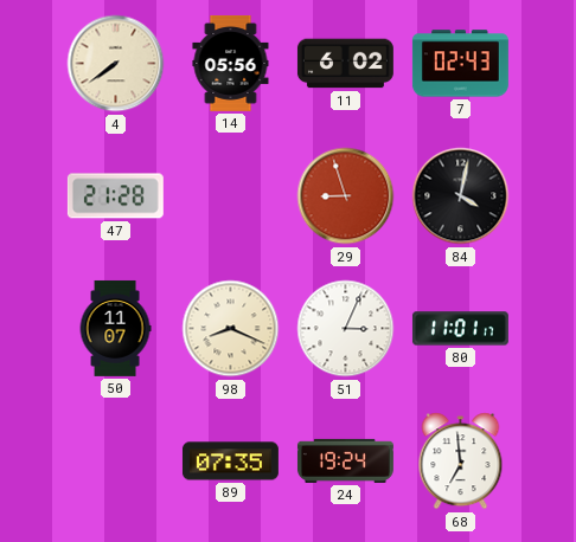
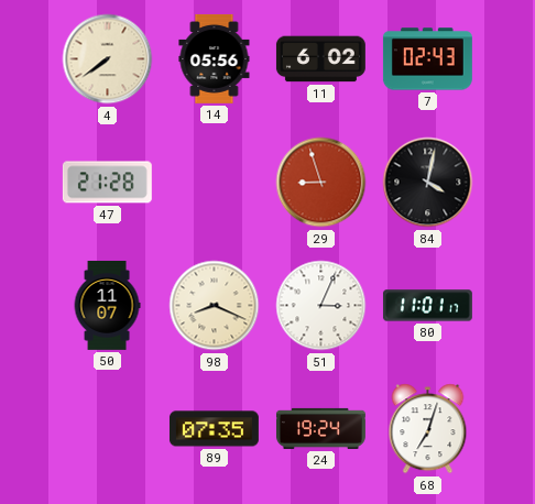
68: 6:59 -> 7:03
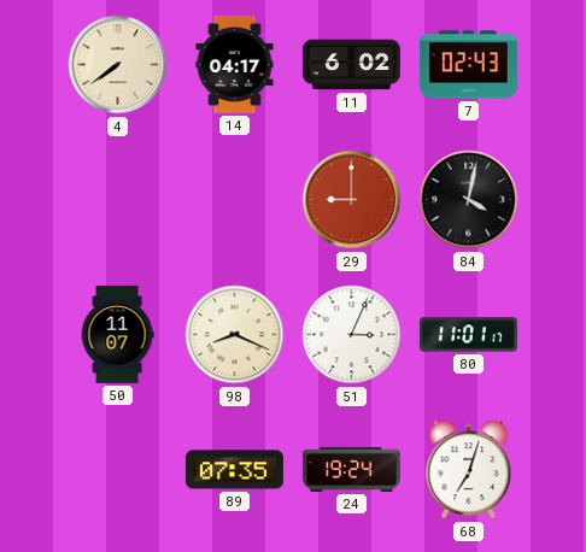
14: 05:56 -> 04:17
47: 21:28 -> none
29: 8:57 -> 9:00
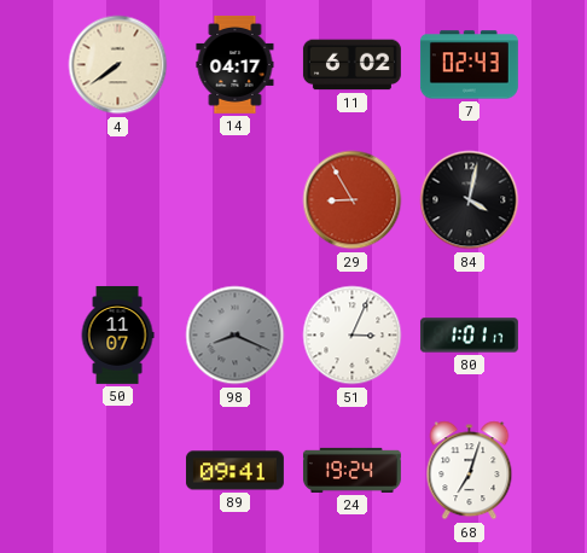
29: 9:00 -> 8:55
98 dial: cream -> grey
80: 11:01 -> 1:01
89: 07:35 -> 09:41
